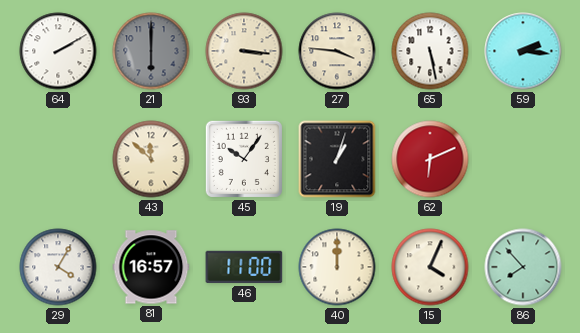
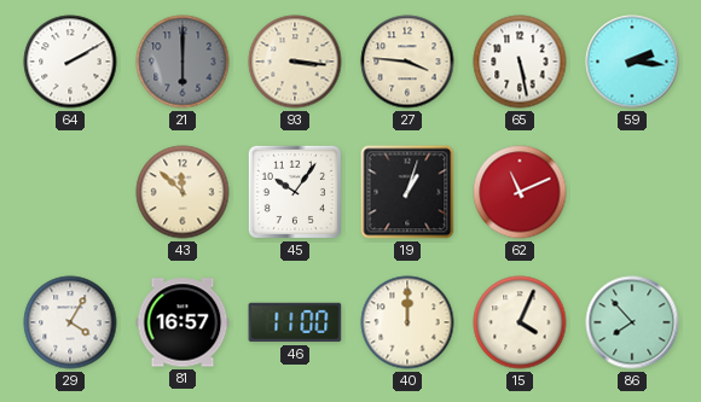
62: 6:11 -> 11:11
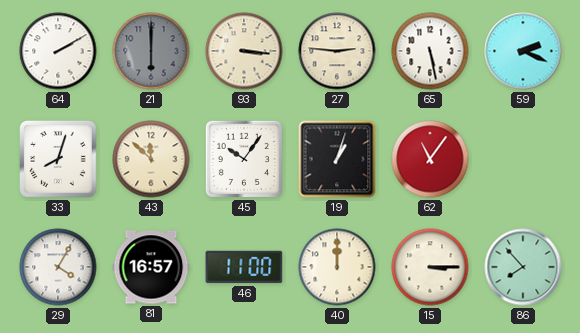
27: 3:46 -> 2:46
59: 2:16 -> 2:19
33: none -> 8:03
62: 11:11 -> 11:06
15: 4:04 -> 3:15
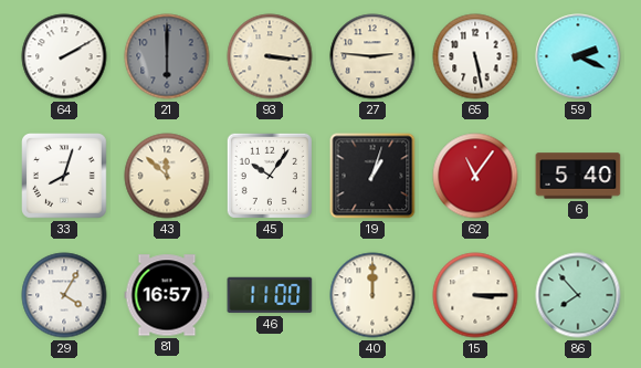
6: none -> 5:40
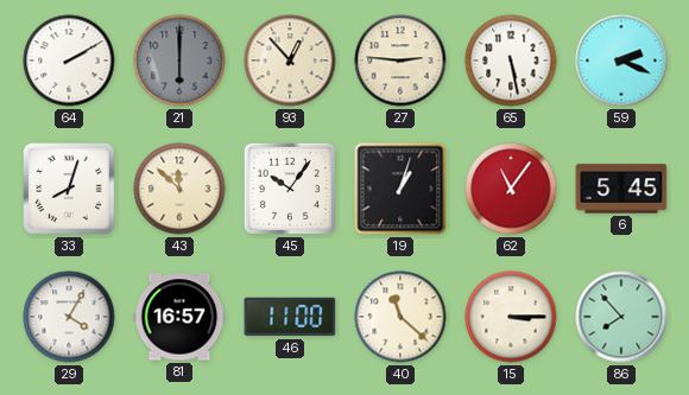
93: 3:16 -> 12:53
6: 5:40 -> 5:45
40: 12:00 -> 11:22
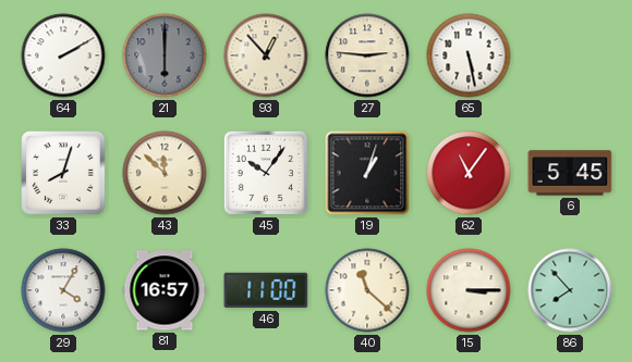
59: 2:19 -> none
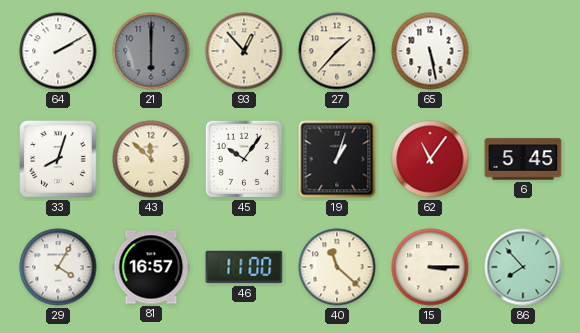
27: 2:46 -> 1:37
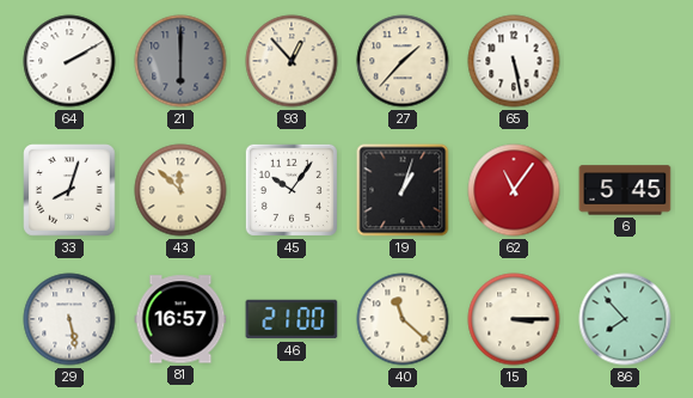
29: 4:05 -> 5:28
46: 11:00 -> 21:00
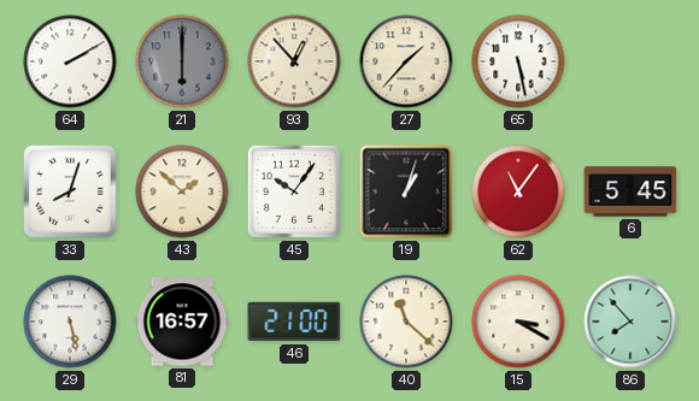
43: 11:52 -> 1:52
15: 3:15 -> 3:20
